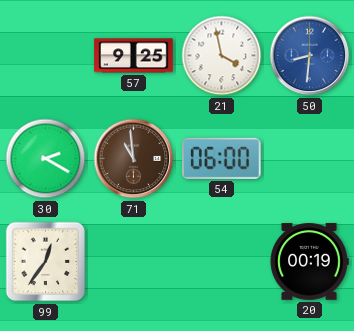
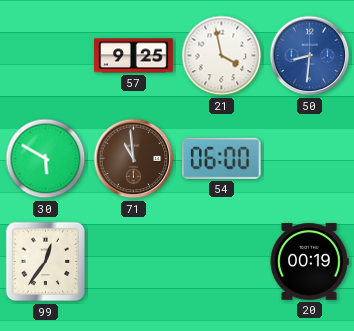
30: 2:20 -> 5:50
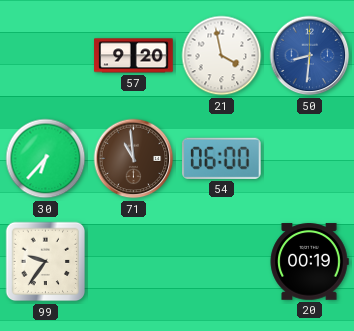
57: 9:25 -> 9:20
30: 5:50 -> 6:37
99: 12:36 -> 9:36
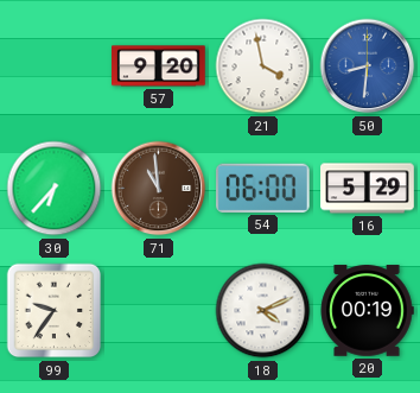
16: none -> 5:29
18: none -> 4:11
